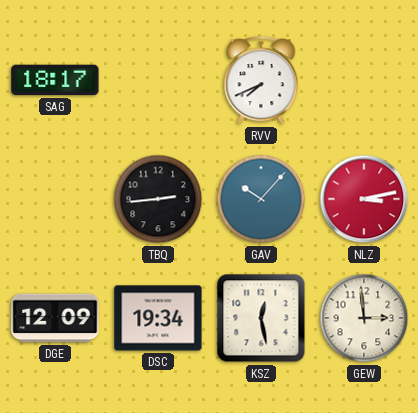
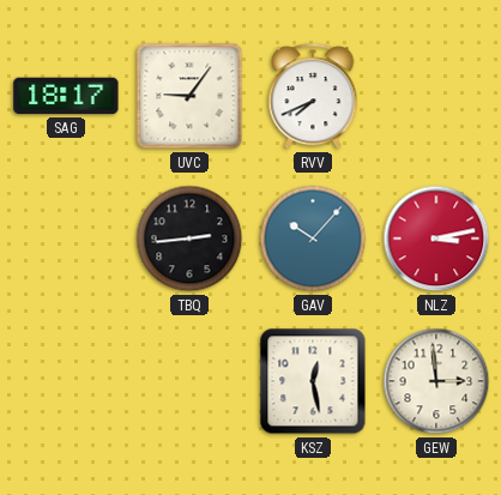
UVC: none -> 9:06
DGE: 12:09 -> none
DSC: 19:34 -> none
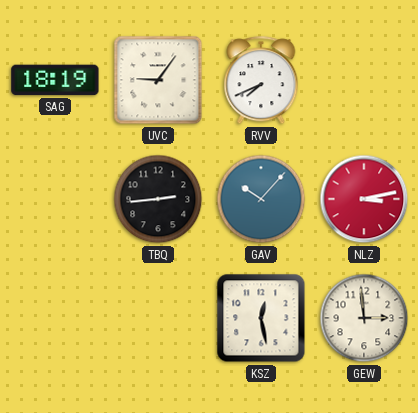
SAG: 18:17 -> 18:19
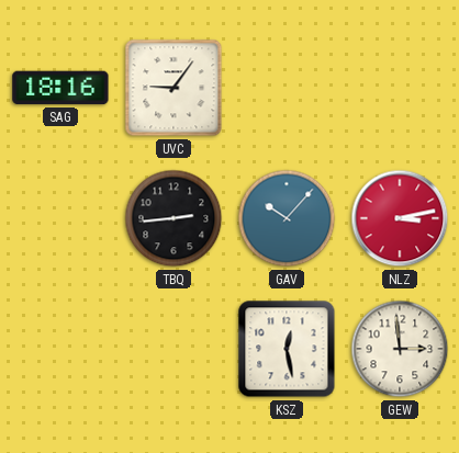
SAG: 18:19 -> 18:16
RVV: 7:41 -> none
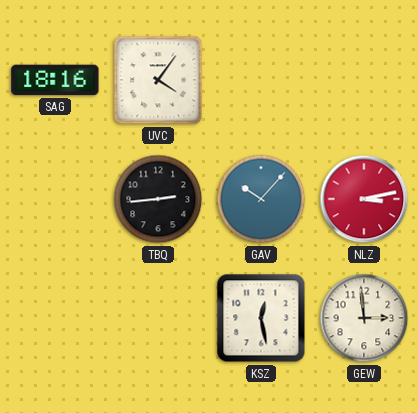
UVC: 9:06 -> 4:06
